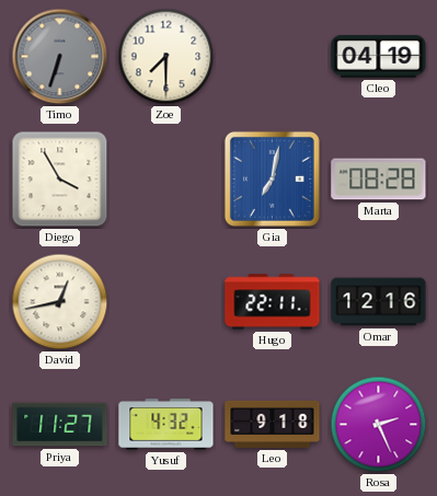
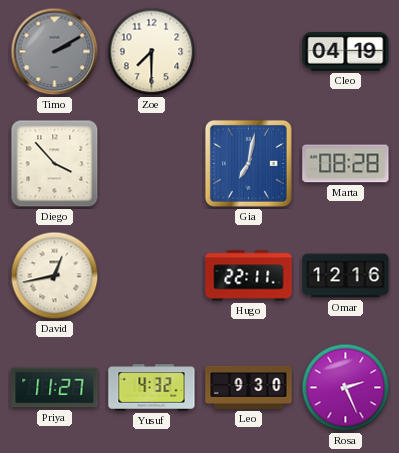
Timo: 6:33 -> 2:10
Diego: 3:55 -> 3:53
Leo: 9:18 -> 9:30
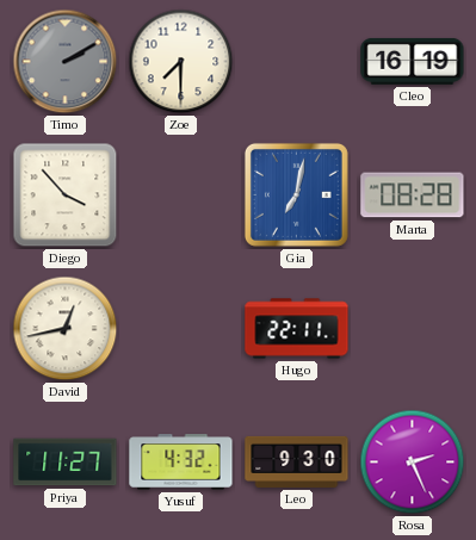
Cleo: 04:19 -> 16:19
Omar: 12:16 -> none
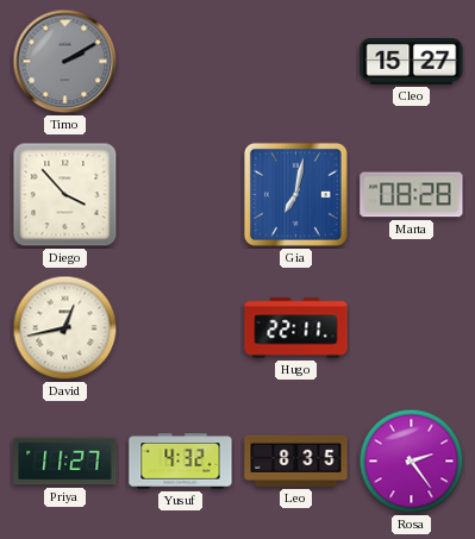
Zoe: 7:30 -> none
Cleo: 16:19 -> 15:27
Leo: 9:30 -> 8:35
Rosa: 2:26 -> 2:24
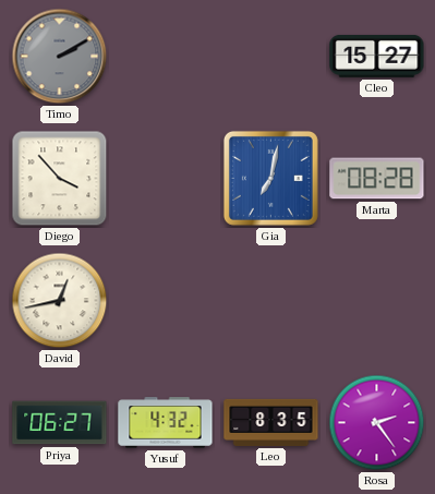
Hugo: 22:11 -> none
Priya: 11:27 -> 06:27
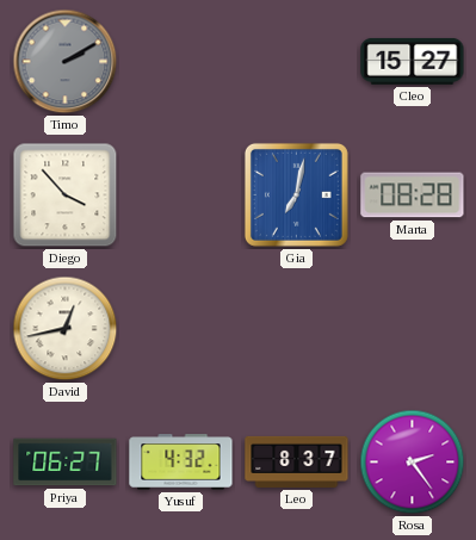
Leo: 8:35 -> 8:37
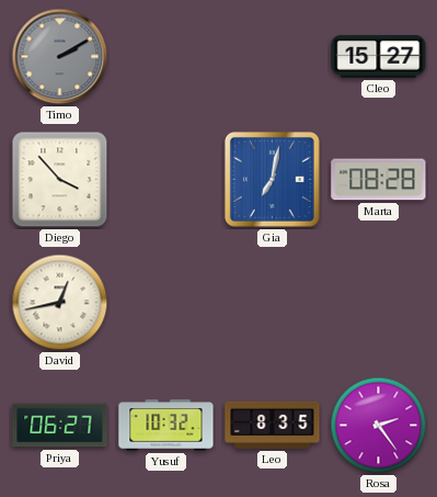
Yusuf: 4:32 -> 10:32
Leo: 8:37 -> 8:35
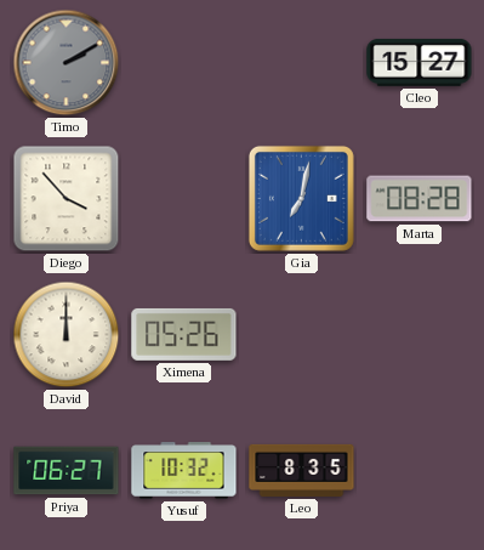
David: 12:43 -> 12:00
Ximena: none -> 05:26
Rosa: 2:24 -> none
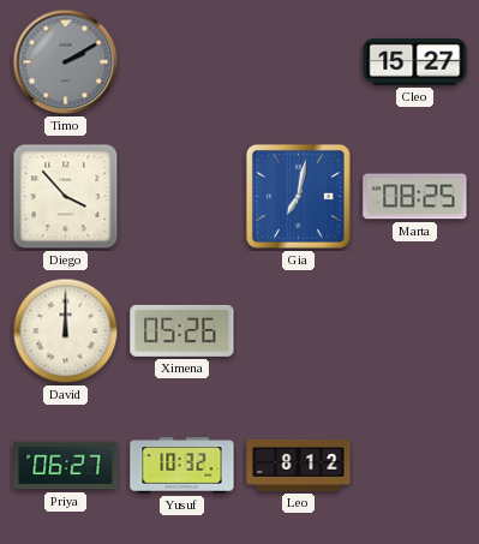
Marta: 08:28 -> 08:25
Leo: 8:35 -> 8:12
